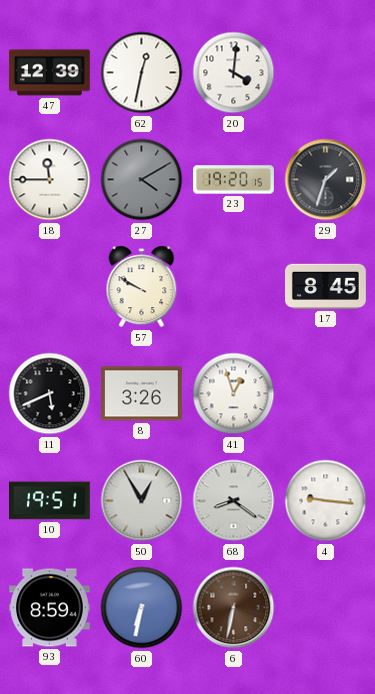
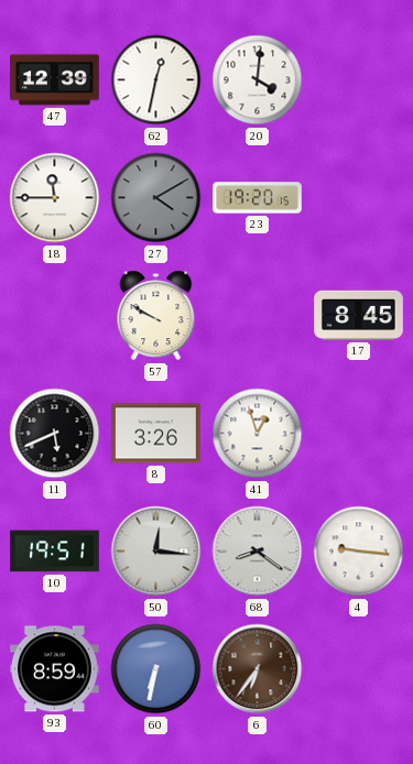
29: 1:33 -> none
50: 12:55 -> 12:16
6: 6:32 -> 6:36
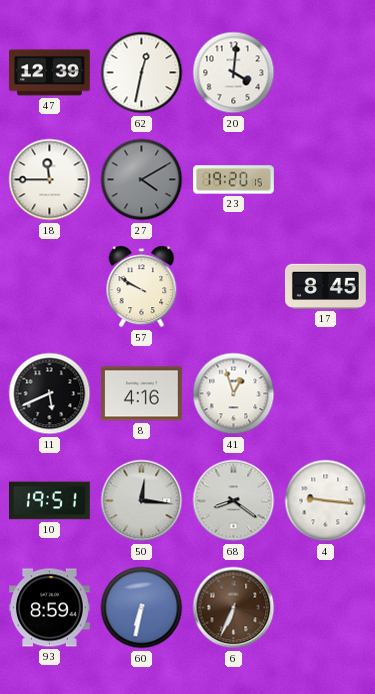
8: 3:26 -> 4:16
6: 6:36 -> 6:34
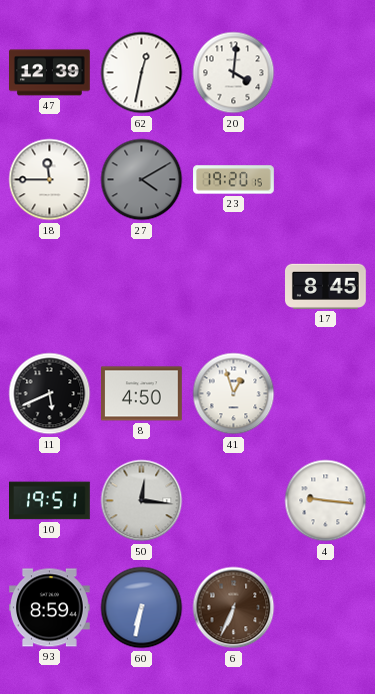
57: 9:50 -> none
8: 4:16 -> 4:50
68: 8:21 -> none
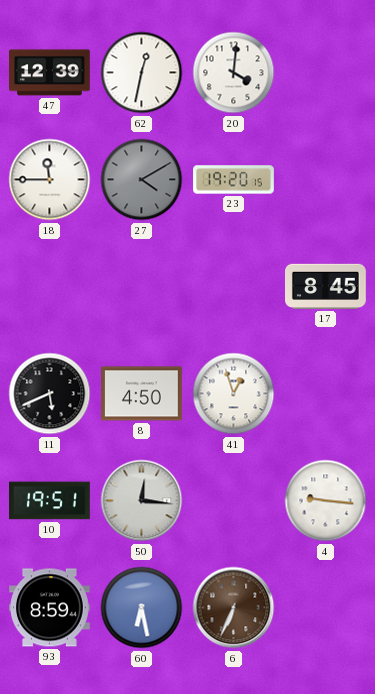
60: 6:32 -> 6:28
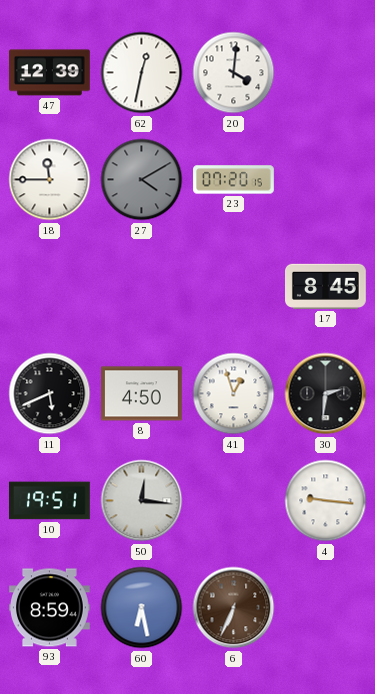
23: 19:20 -> 07:20
30: none -> 2:31
